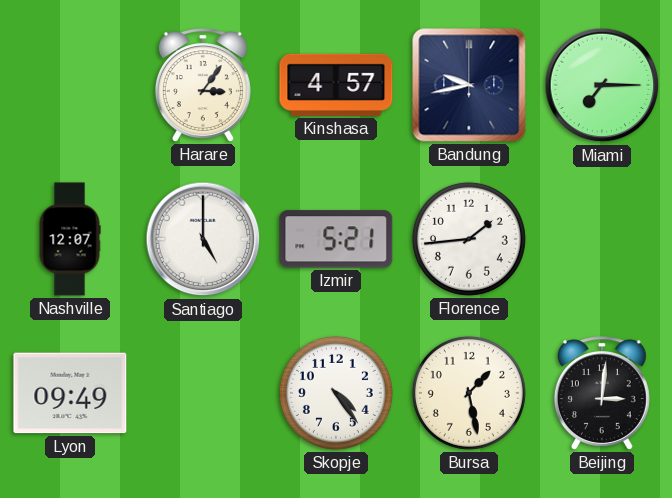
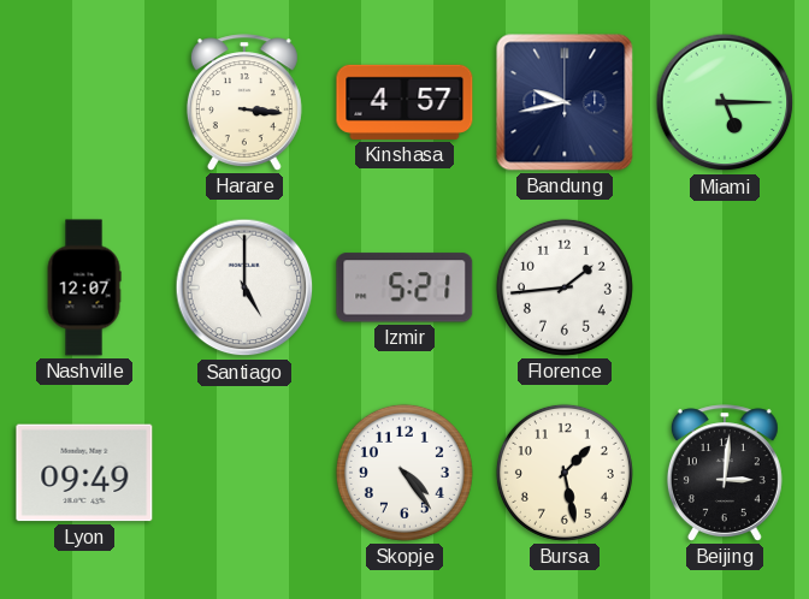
Harare: 3:06 -> 3:16
Miami: 7:15 -> 5:15
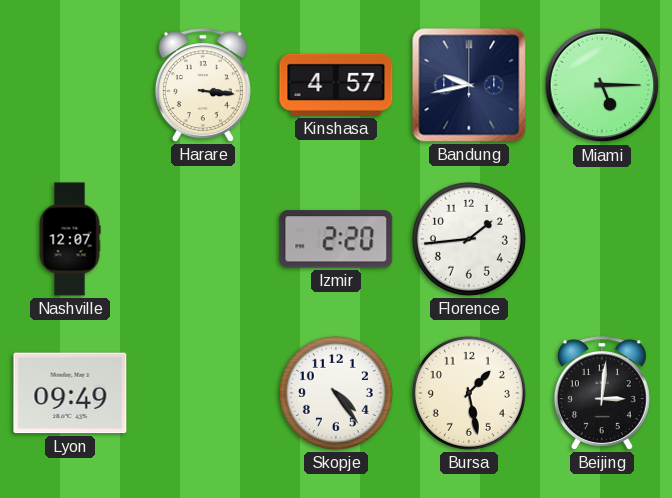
Santiago: 5:00 -> none
Izmir: 5:21 -> 2:20
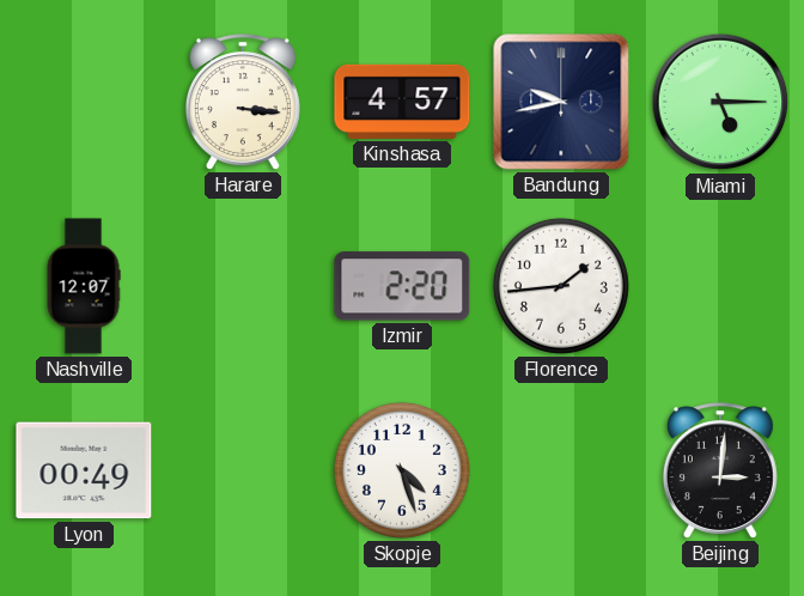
Lyon: 09:49 -> 00:49
Skopje: 4:24 -> 4:27
Bursa: 1:28 -> none
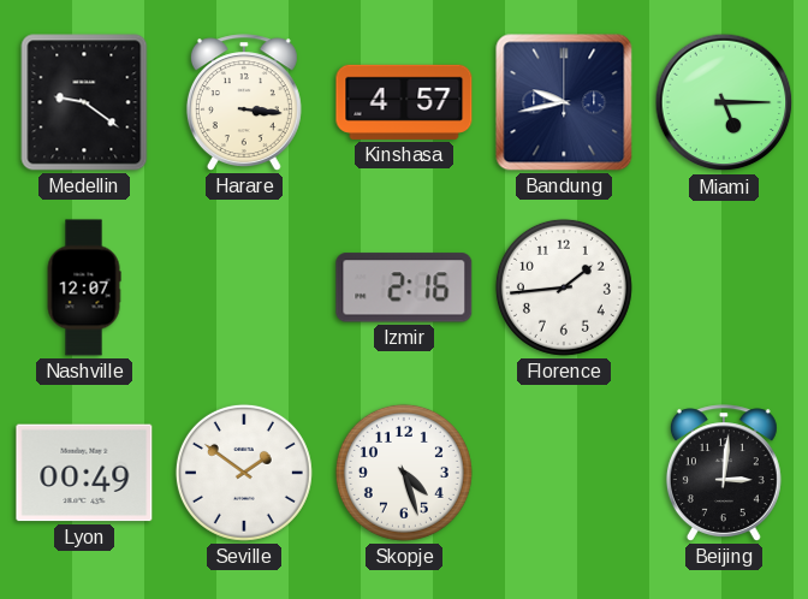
Medellin: none -> 9:21
Izmir: 2:20 -> 2:16
Seville: none -> 1:51
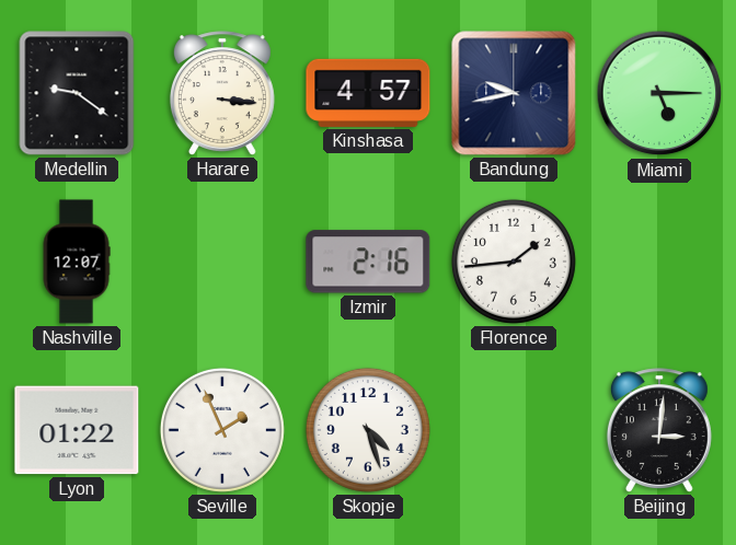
Lyon: 00:49 -> 01:22
Seville: 1:51 -> 1:56
